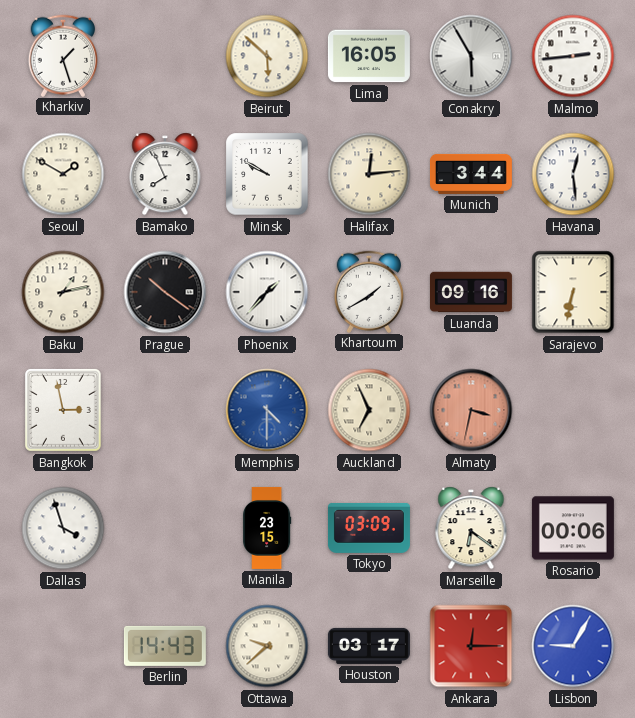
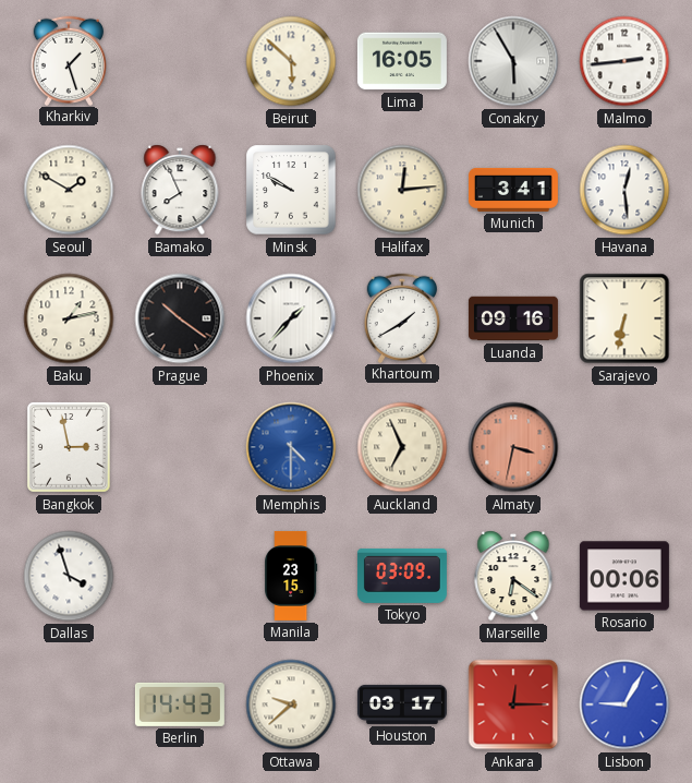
Munich: 3:44 -> 3:41
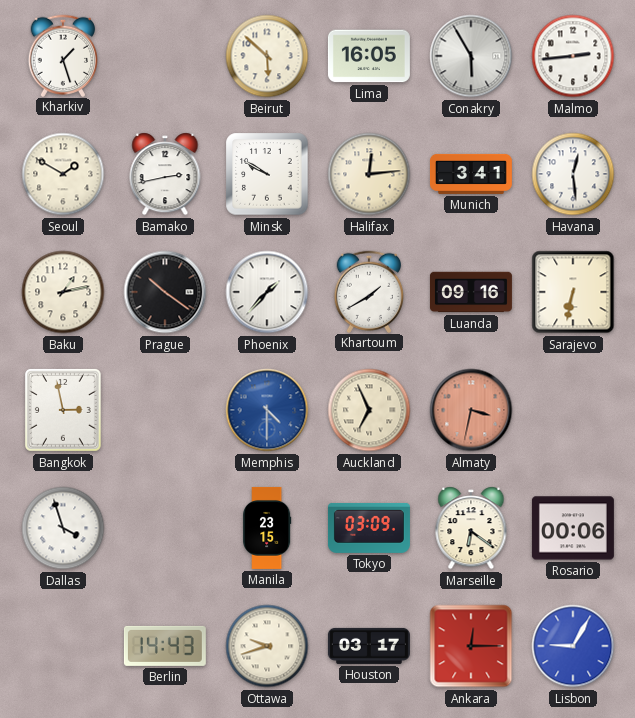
Bamako: 7:56 -> 2:43
Ottawa: 9:38 -> 9:42
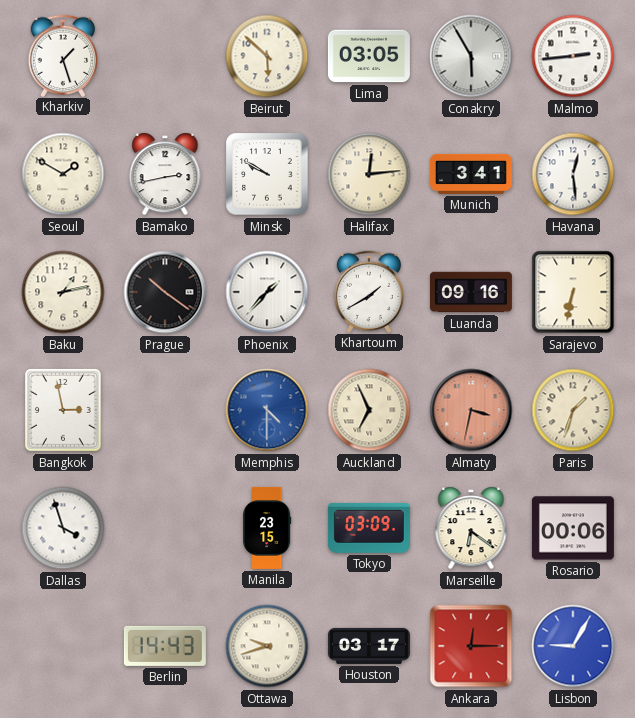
Lima: 16:05 -> 03:05
Paris: none -> 1:33
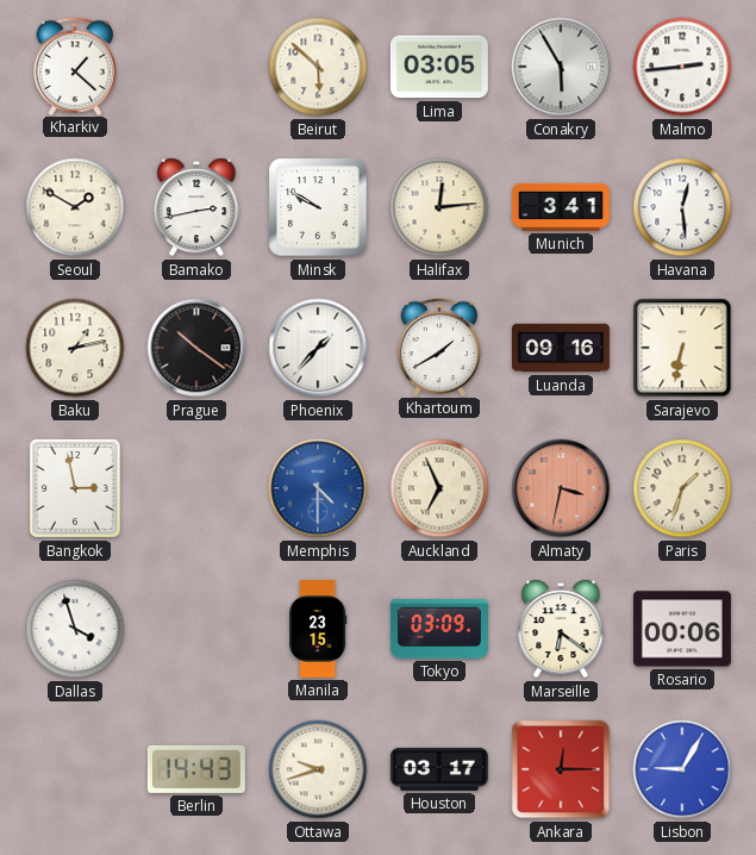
Kharkiv: 1:27 -> 1:22
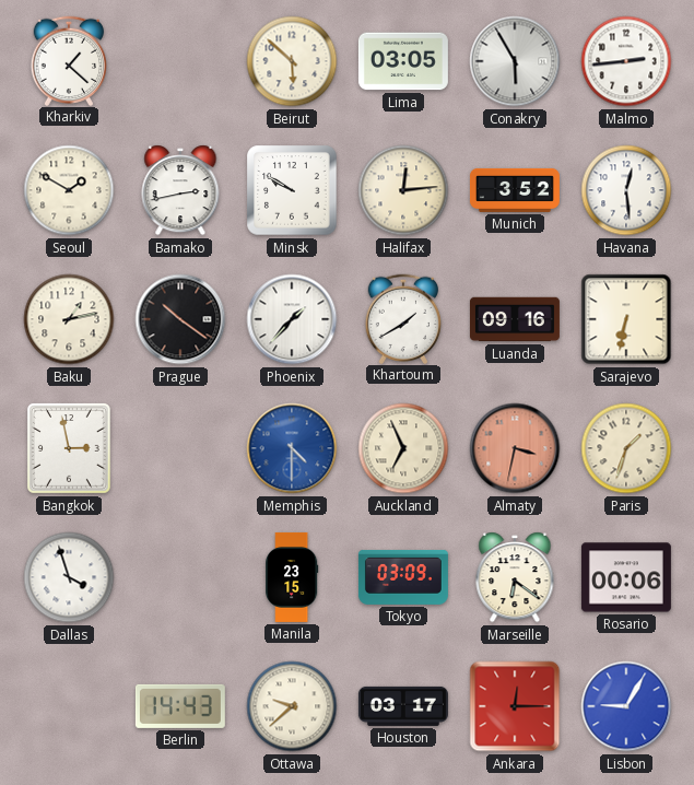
Munich: 3:41 -> 3:52
Ottawa: 9:42 -> 9:38
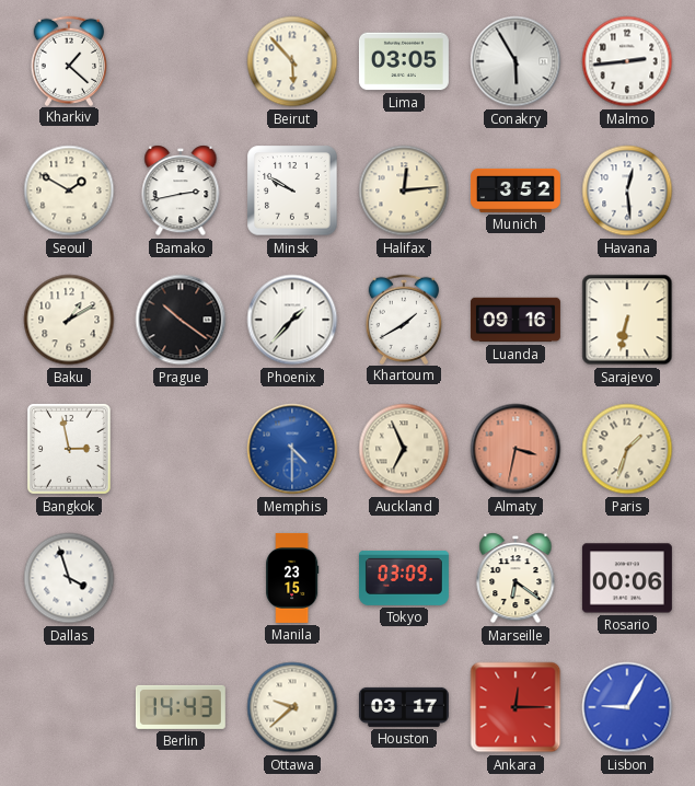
Beirut: 5:52 -> 5:53
Baku: 1:13 -> 1:10
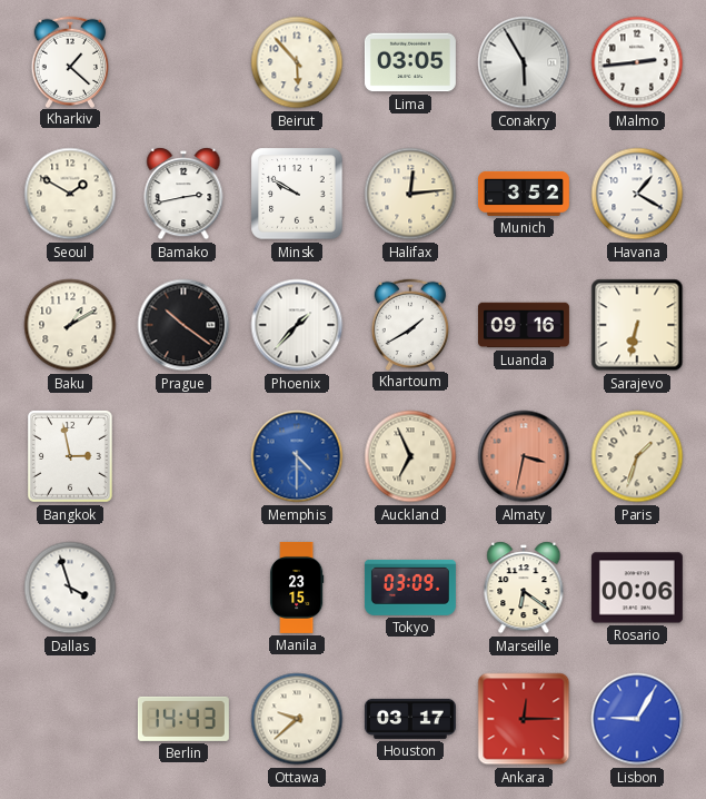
Havana: 12:29 -> 1:20
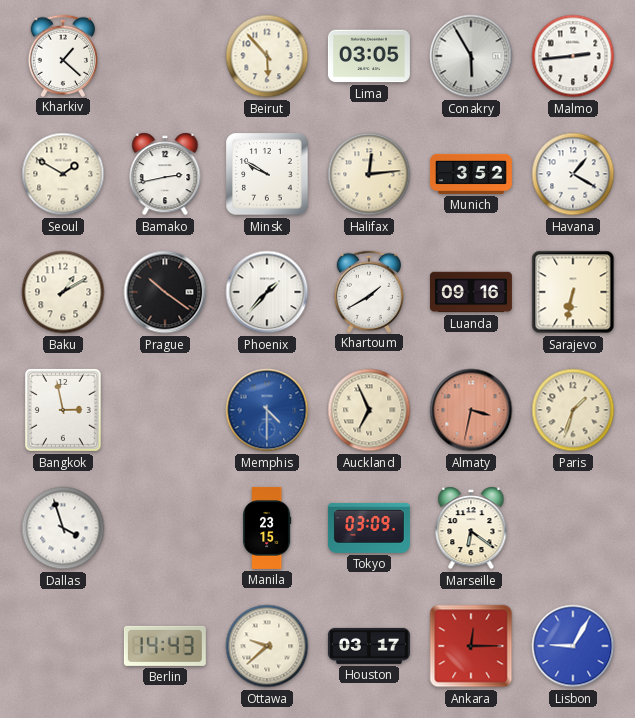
Rosario: 00:06 -> none
